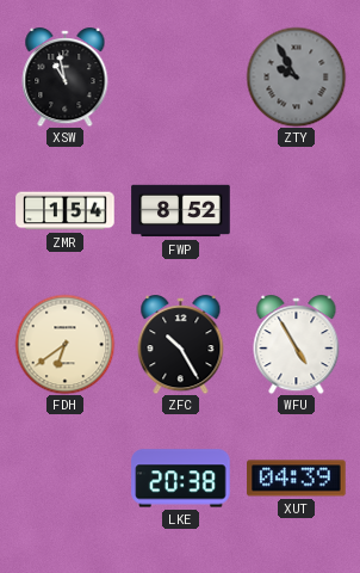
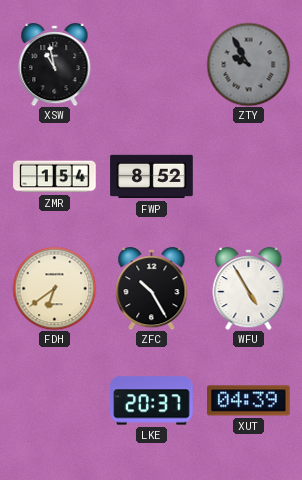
LKE: 20:38 -> 20:37
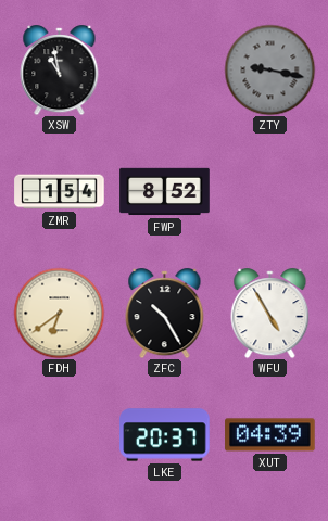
ZTY: 9:55 -> 9:17
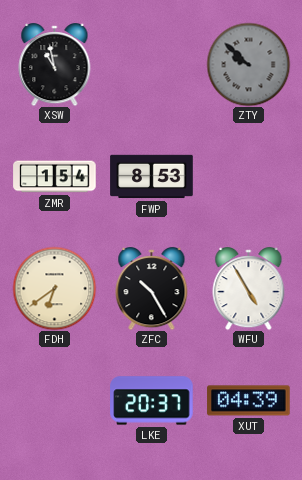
ZTY: 9:17 -> 9:52
FWP: 8:52 -> 8:53
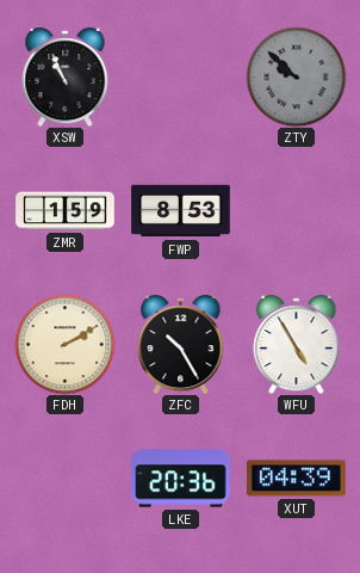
XSW: 10:58 -> 10:56
ZMR: 1:54 -> 1:59
FDH: 6:39 -> 2:10
LKE: 20:37 -> 20:36
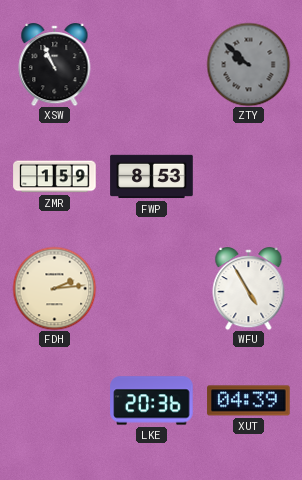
FDH: 2:10 -> 2:14
ZFC: 10:25 -> none
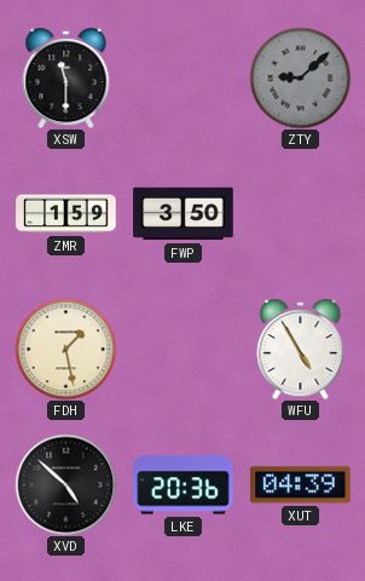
XSW: 10:56 -> 11:30
ZTY: 9:52 -> 9:08
FWP: 8:53 -> 3:50
FDH: 2:14 -> 1:28
XVD: none -> 4:52
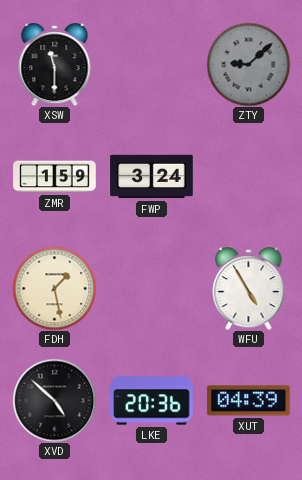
FWP: 3:50 -> 3:24
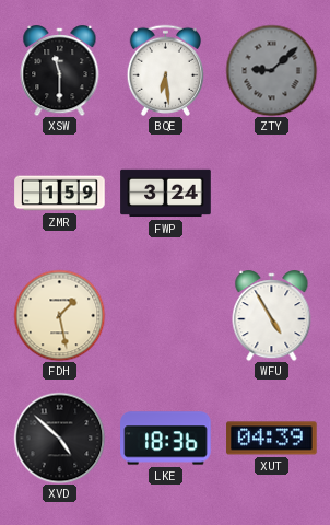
BQE: none -> 6:29
LKE: 20:36 -> 18:36
